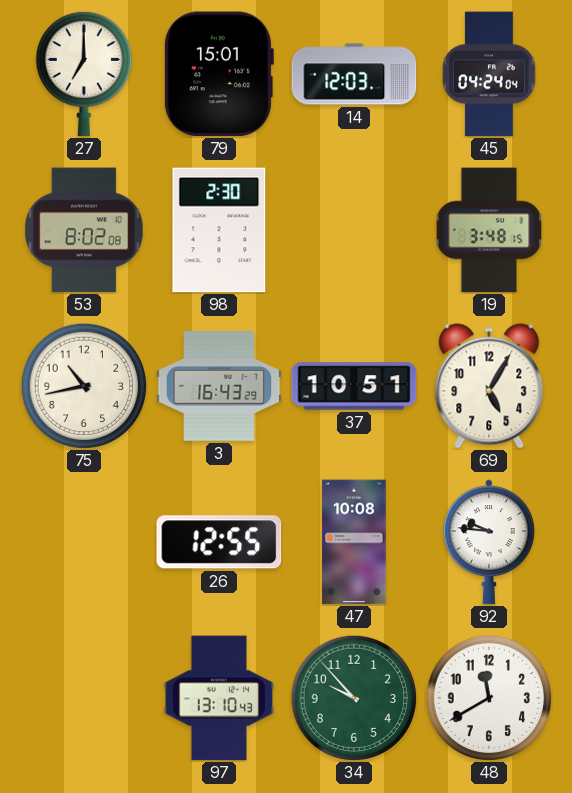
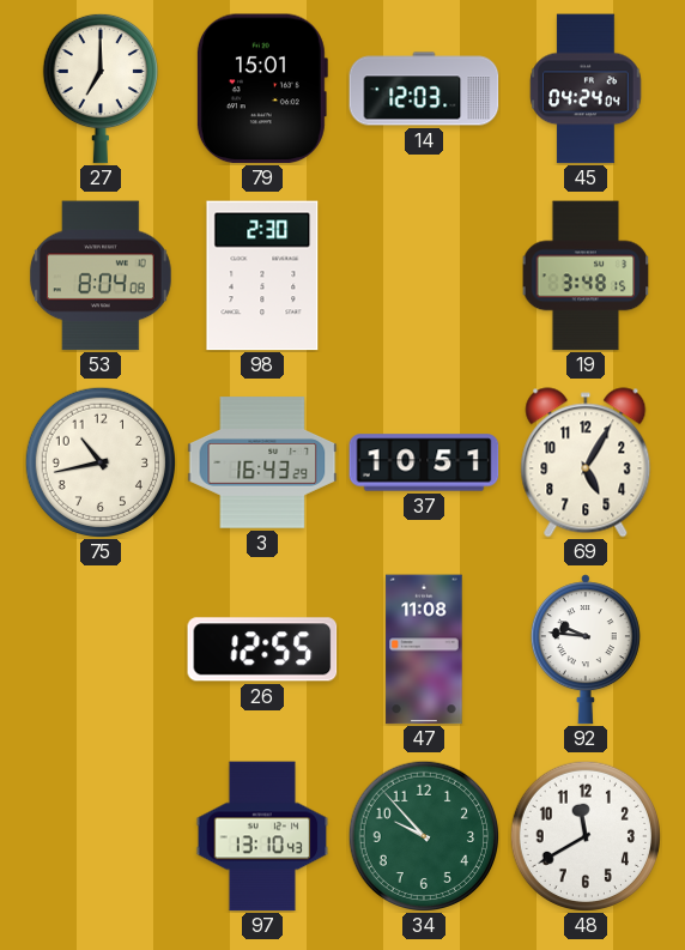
53: 8:02 -> 8:04
47: 10:08 -> 11:08
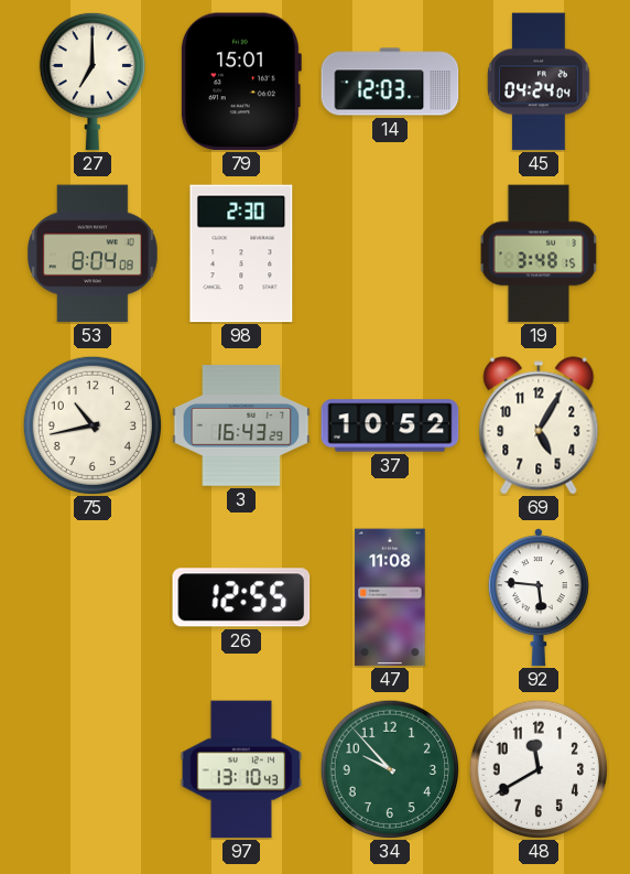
37: 10:51 -> 10:52
92: 9:46 -> 5:46
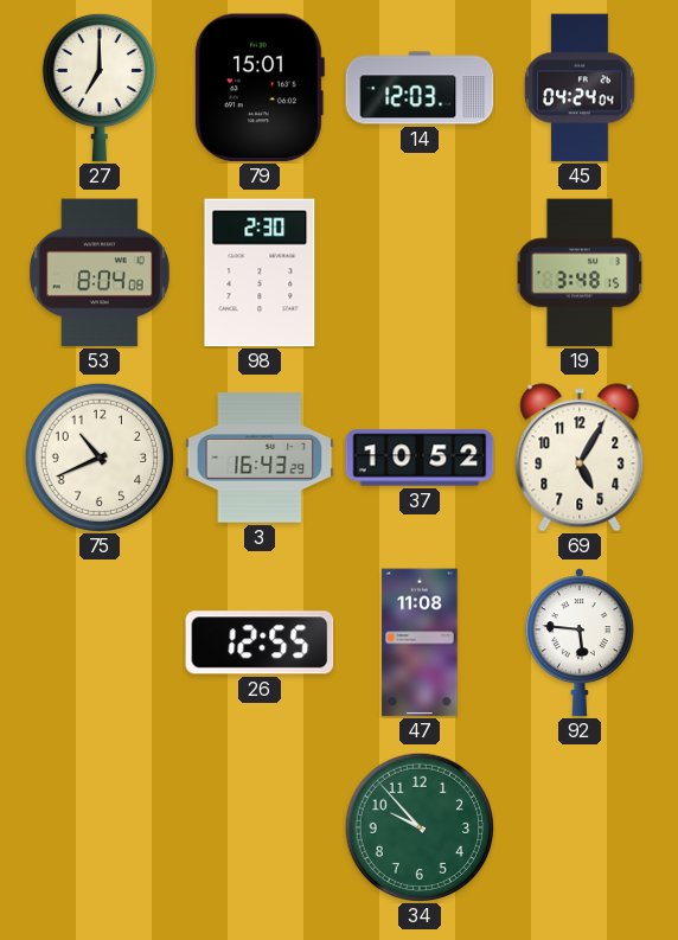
75: 10:43 -> 10:41
97: 13:10 -> none
48: 11:40 -> none
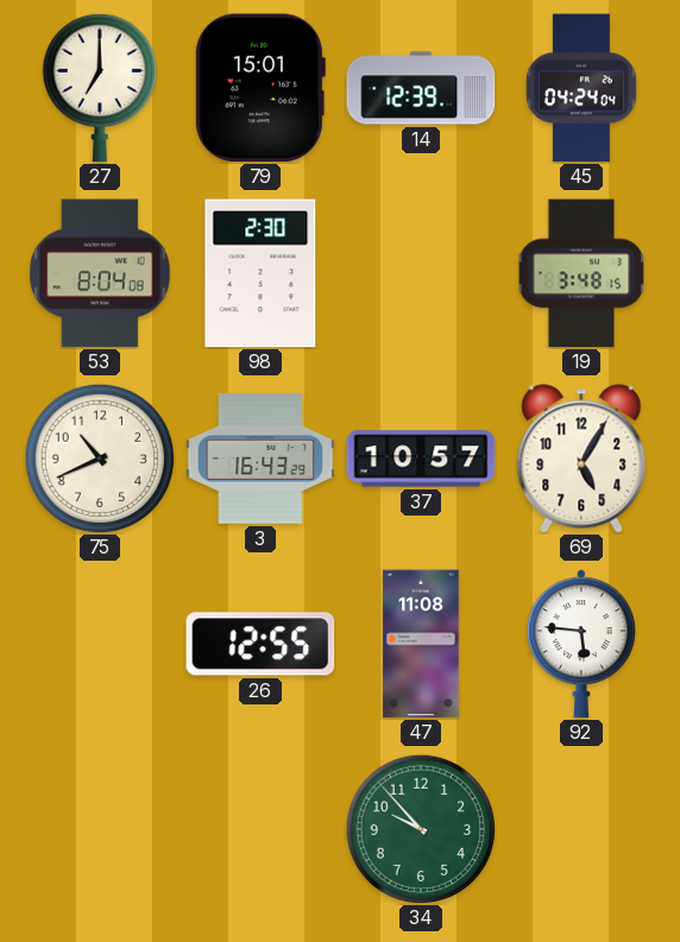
14: 12:03 -> 12:39
37: 10:52 -> 10:57
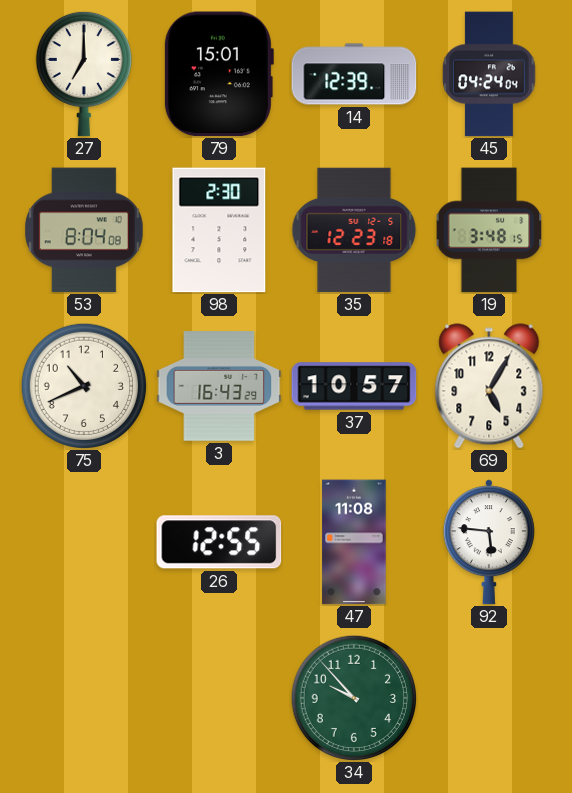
35: none -> 12:23
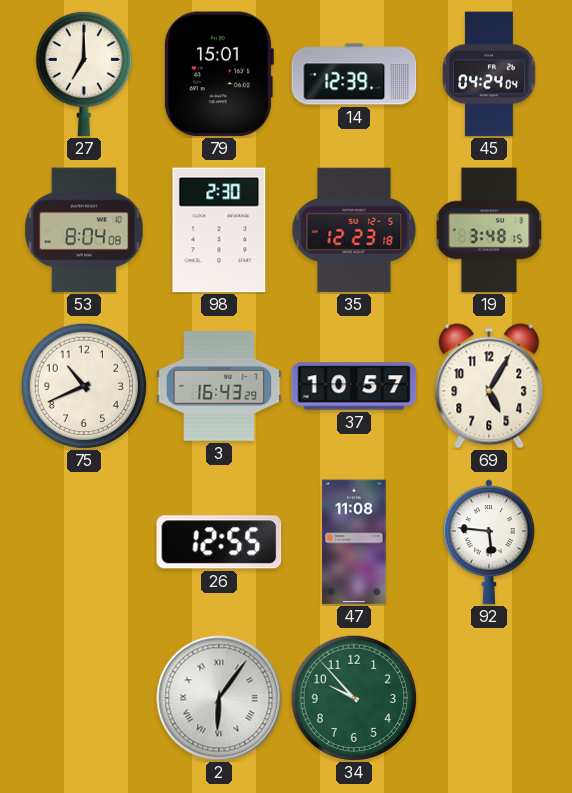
2: none -> 6:06
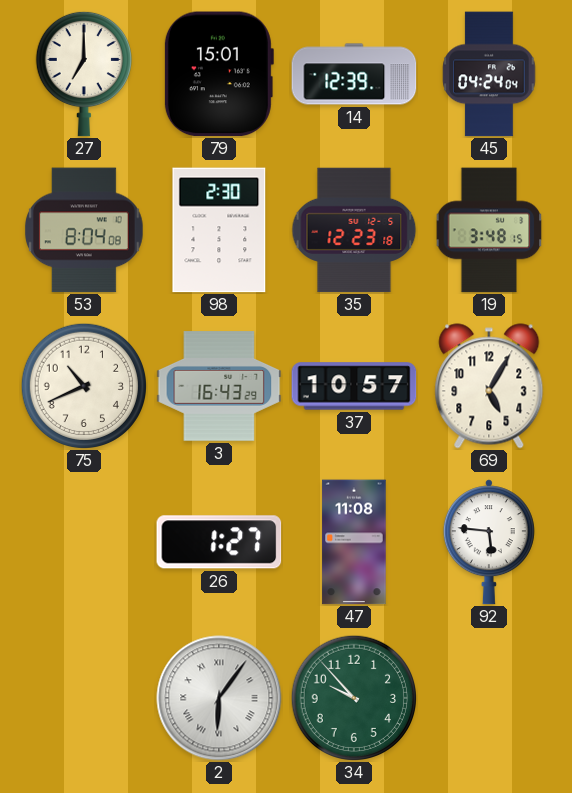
26: 12:55 -> 1:27
